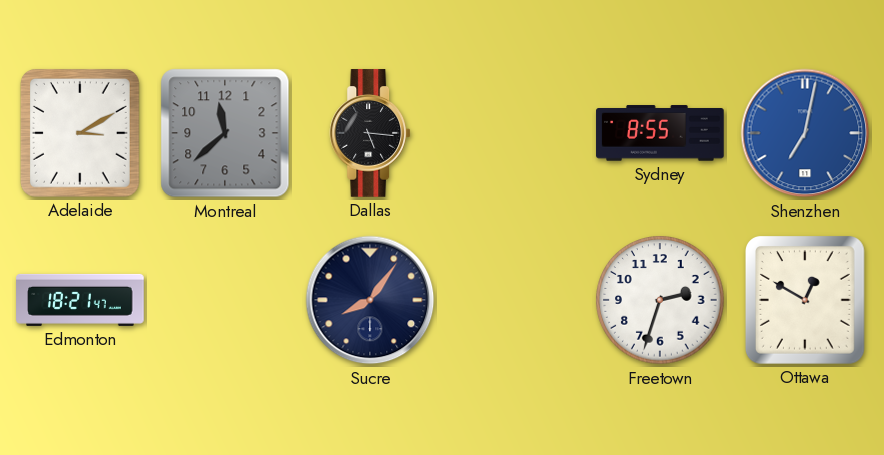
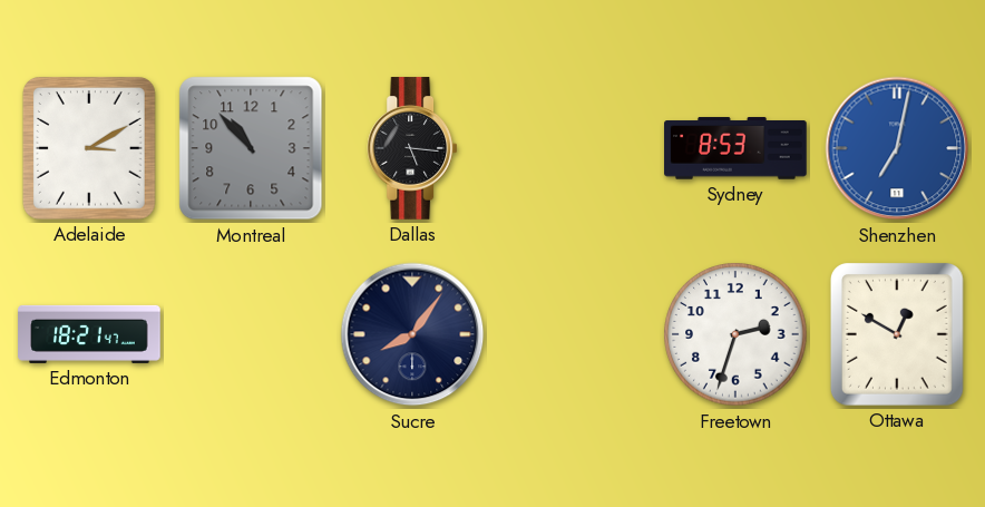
Montreal: 11:38 -> 10:53
Sydney: 8:55 -> 8:53
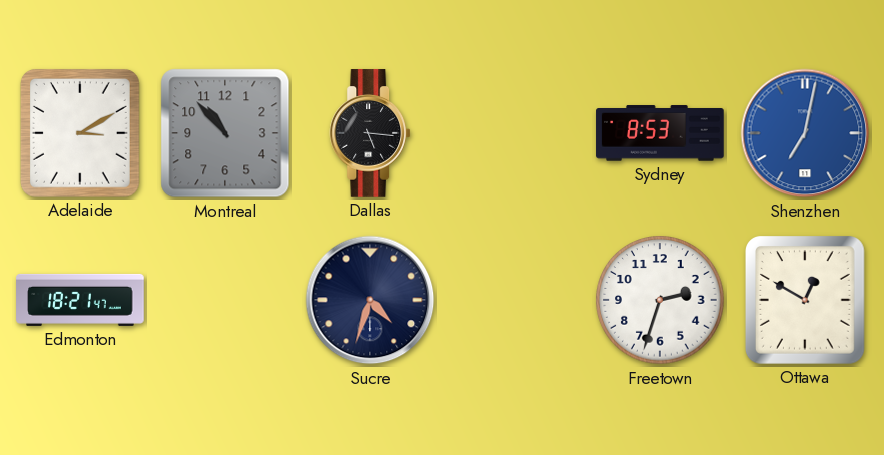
Sucre: 8:06 -> 4:33
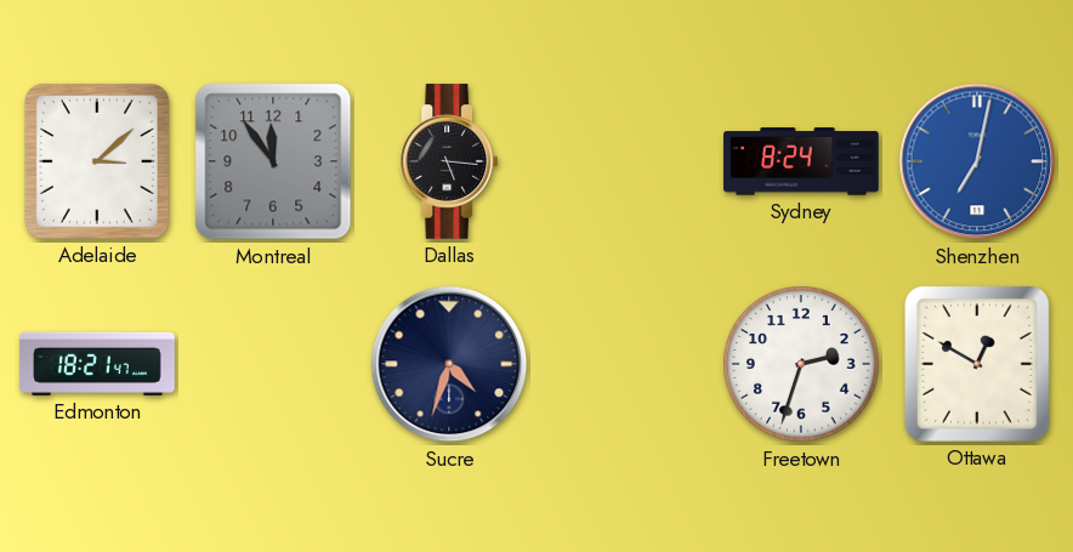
Adelaide: 3:10 -> 3:08
Montreal: 10:53 -> 11:54
Sydney: 8:53 -> 8:24
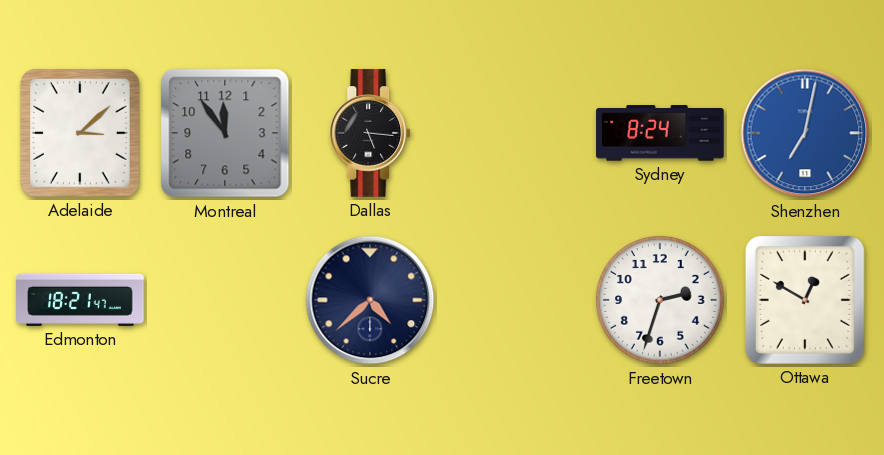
Sucre: 4:33 -> 4:38
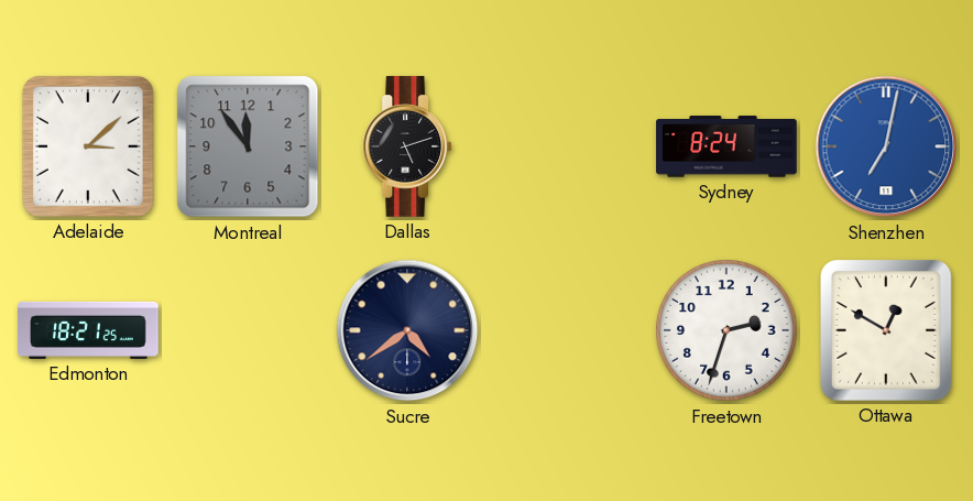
Dallas: 5:16 -> 5:12
Edmonton: 18:21:47 -> 18:21:25
Sucre: 4:38 -> 4:39
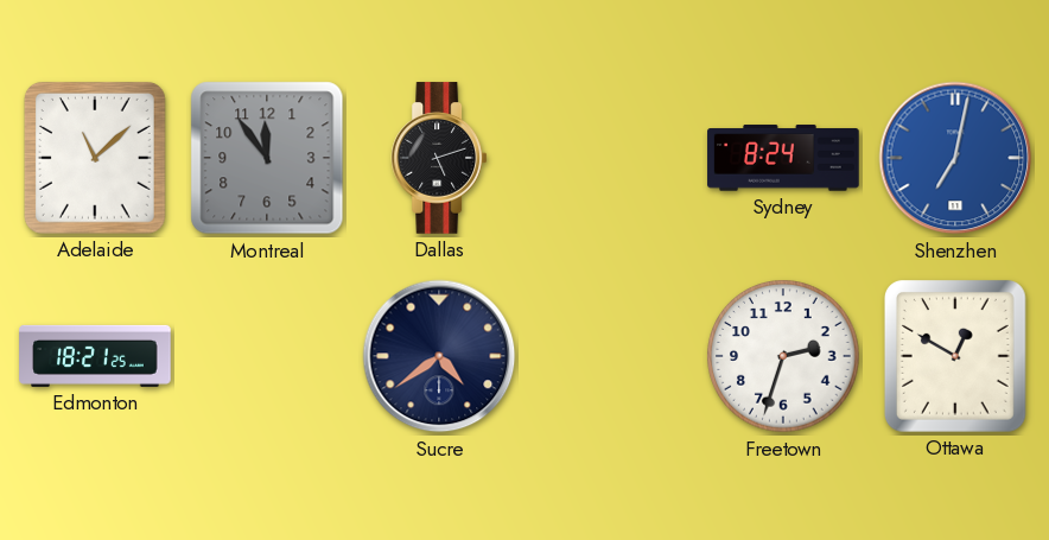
Adelaide: 3:08 -> 11:08
